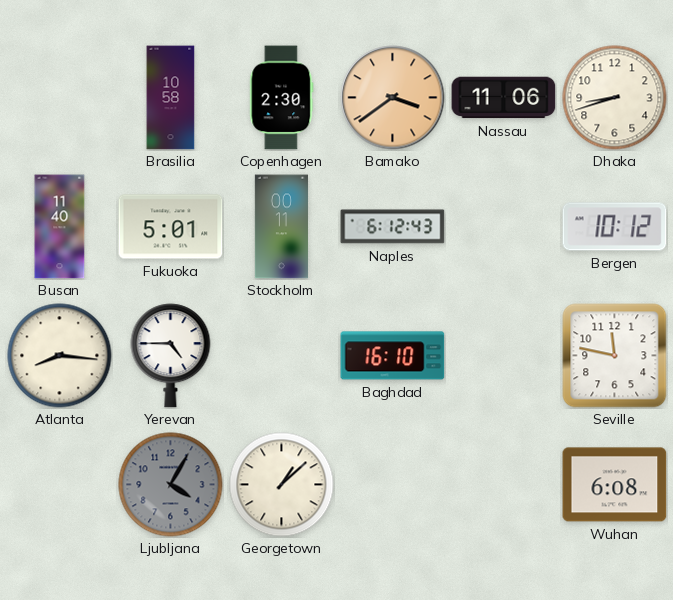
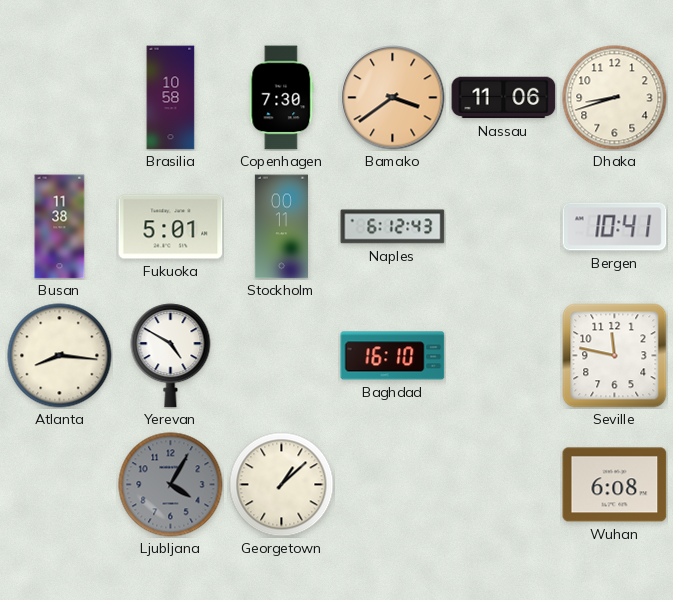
Copenhagen: 2:30 -> 7:30
Busan: 11:40 -> 11:38
Bergen: 10:12 -> 10:41
Yerevan: 4:45 -> 4:50
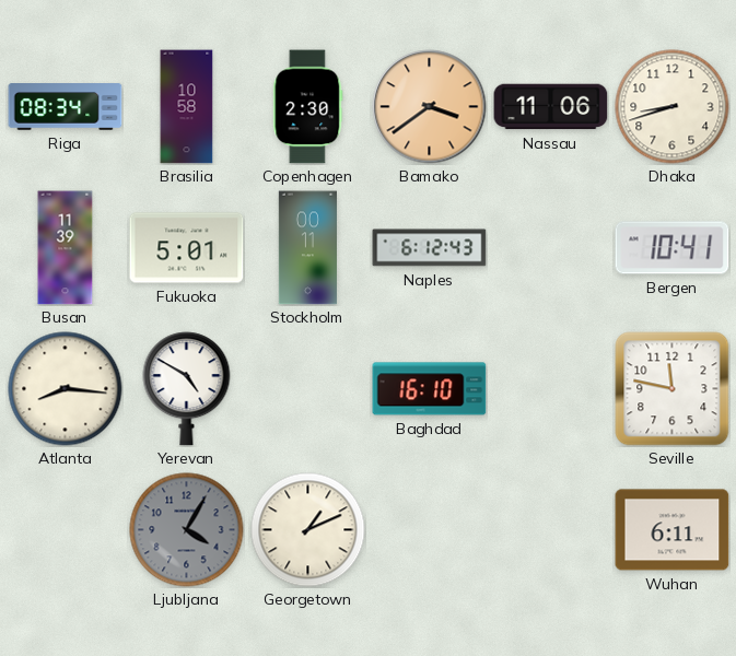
Riga: none -> 08:34
Copenhagen: 7:30 -> 2:30
Busan: 11:38 -> 11:39
Georgetown: 1:08 -> 1:11
Wuhan: 6:08 -> 6:11
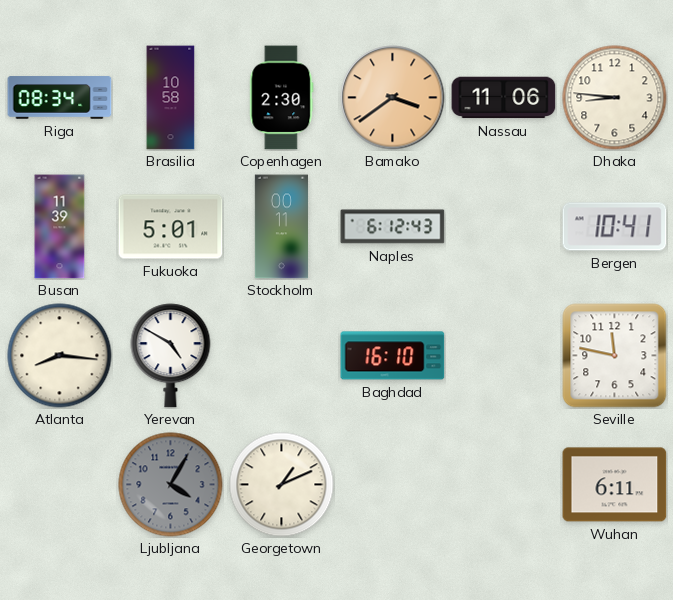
Dhaka: 8:42 -> 8:46
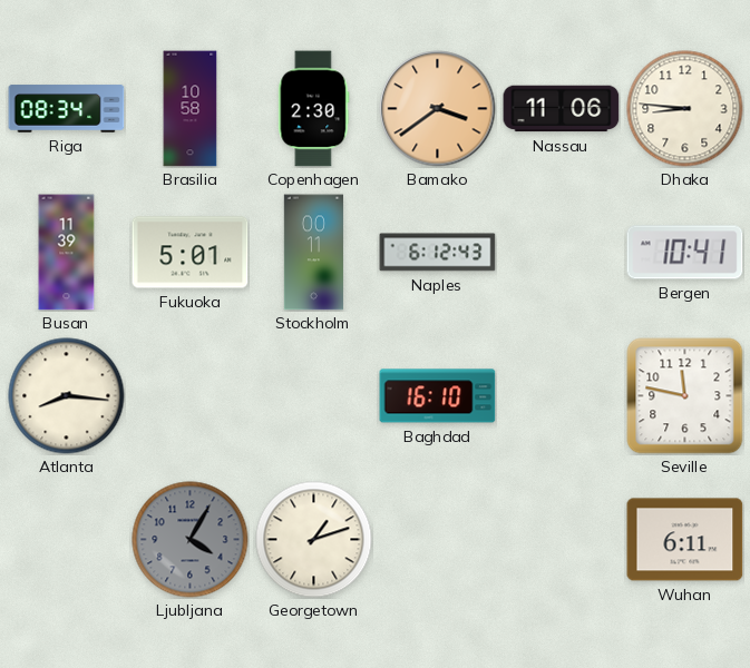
Yerevan: 4:50 -> none
Georgetown: 1:11 -> 1:12
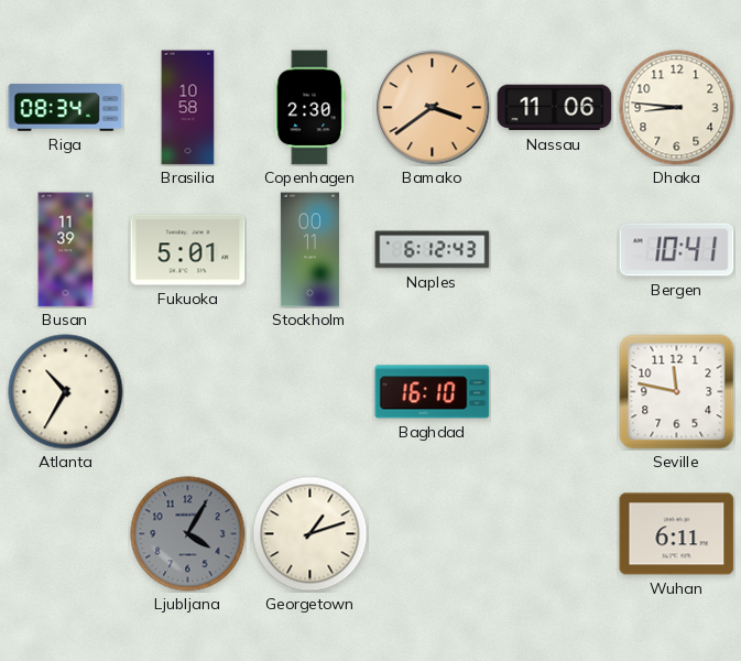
Atlanta: 8:16 -> 10:35
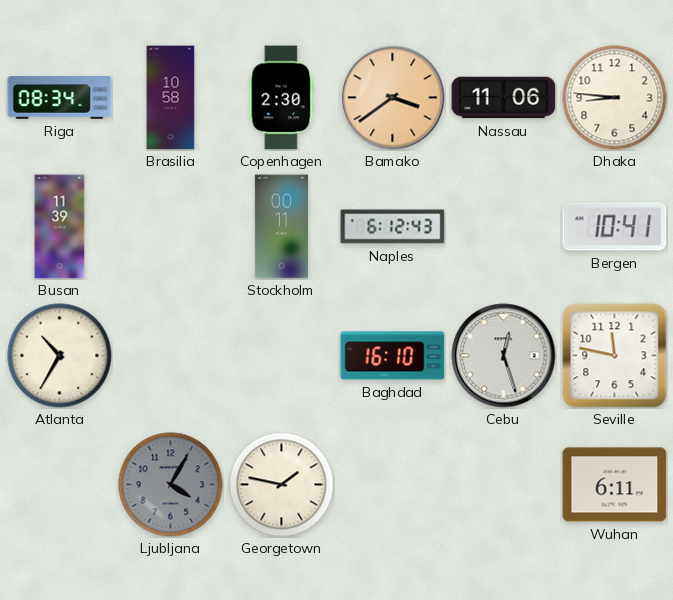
Fukuoka: 5:01 -> none
Cebu: none -> 12:27
Georgetown: 1:12 -> 1:47
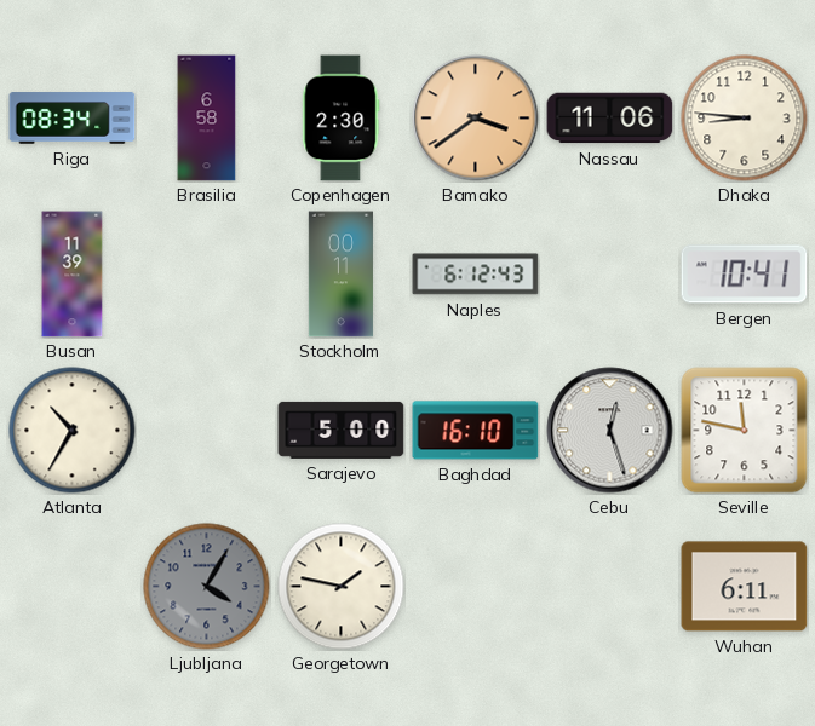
Brasilia: 10:58 -> 6:58
Sarajevo: none -> 5:00
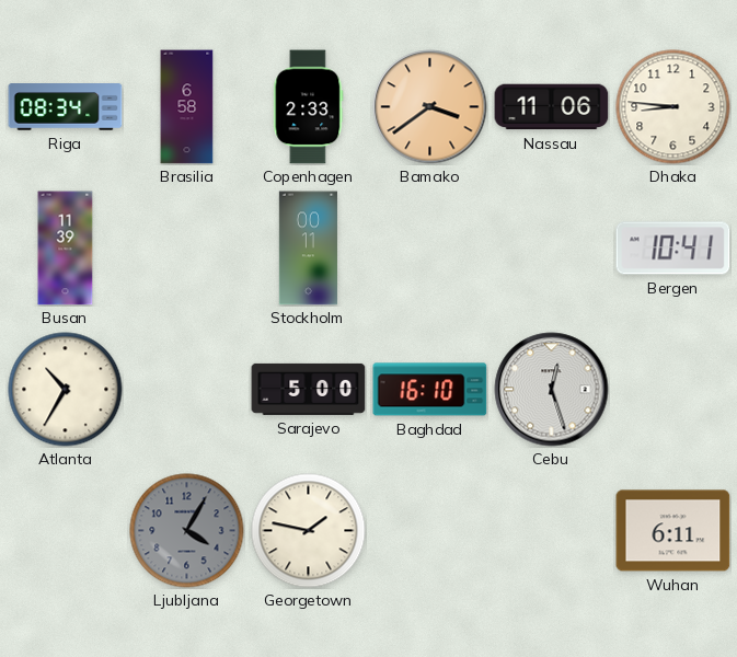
Copenhagen: 2:30 -> 2:33
Naples: 6:12 -> none
Seville: 11:47 -> none
